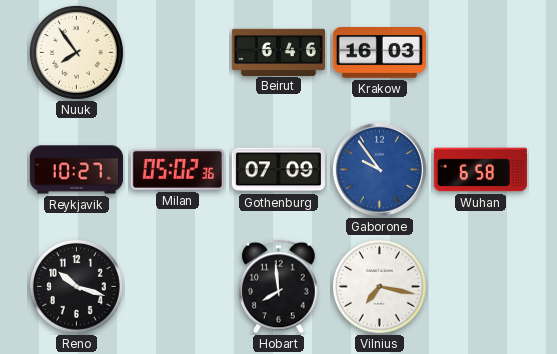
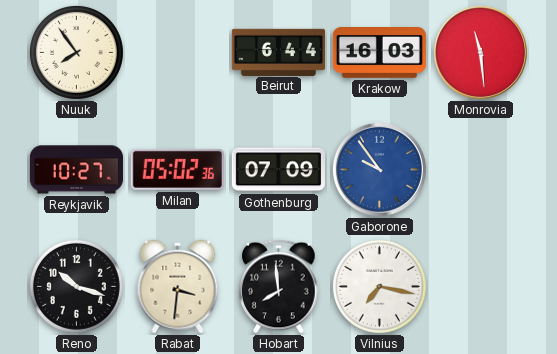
Beirut: 6:46 -> 6:44
Monrovia: none -> 11:29
Wuhan: 6:58 -> none
Rabat: none -> 3:31
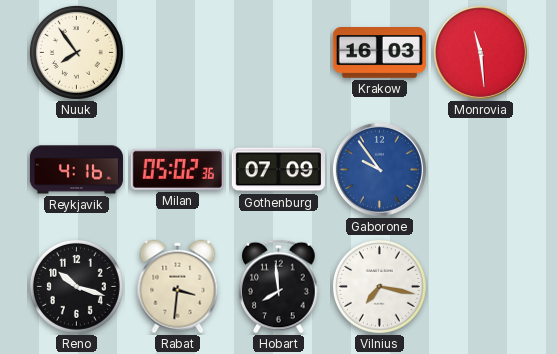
Beirut: 6:44 -> none
Reykjavik: 10:27 -> 4:16
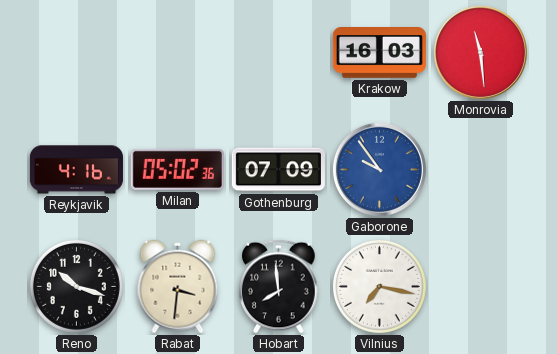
Nuuk: 7:54 -> none
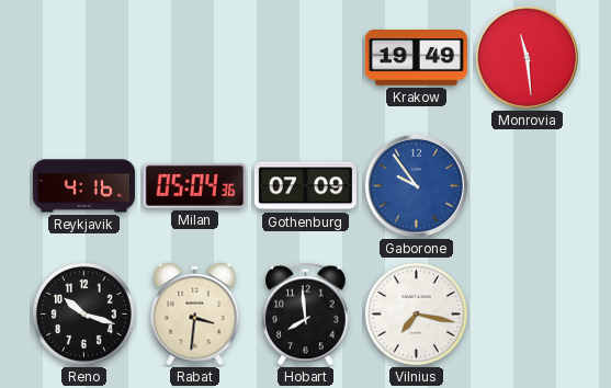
Krakow: 16:03 -> 19:49
Milan: 05:02 -> 05:04
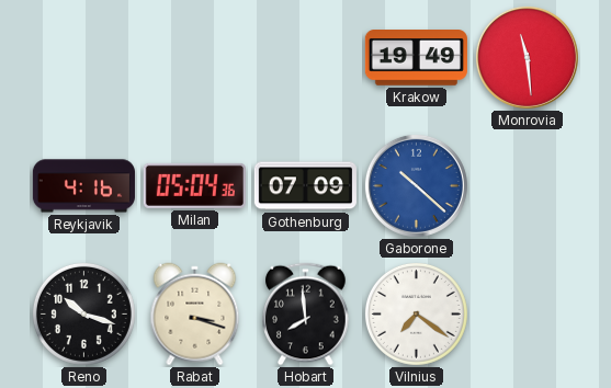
Gaborone: 9:54 -> 10:22
Rabat: 3:31 -> 3:18
Vilnius: 7:17 -> 7:21
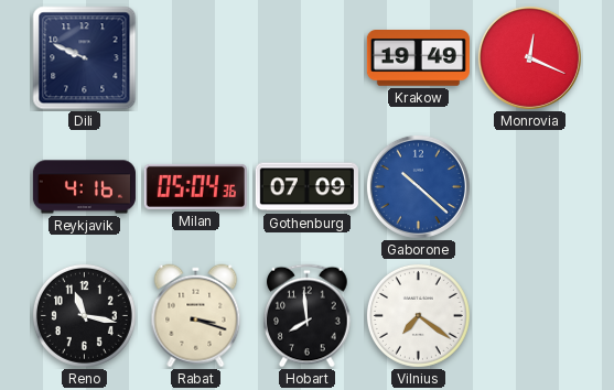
Dili: none -> 9:49
Monrovia: 11:29 -> 12:19
Reno: 10:18 -> 11:17
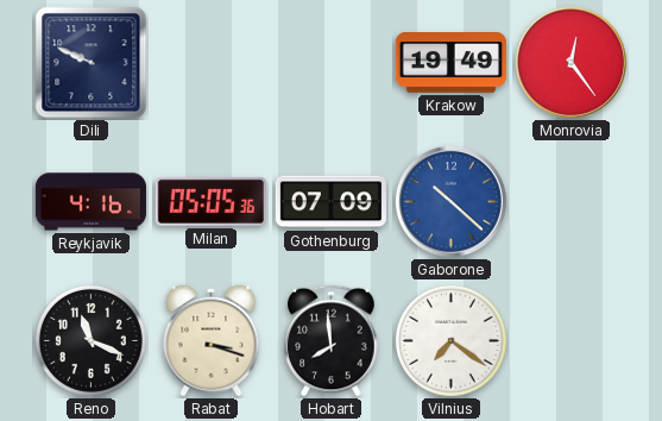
Monrovia: 12:19 -> 12:24
Milan: 05:04 -> 05:05
Reno: 11:17 -> 11:19
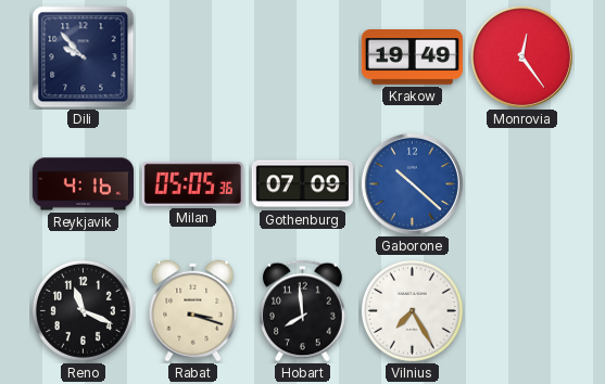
Dili: 9:49 -> 9:53
Vilnius: 7:21 -> 7:25
